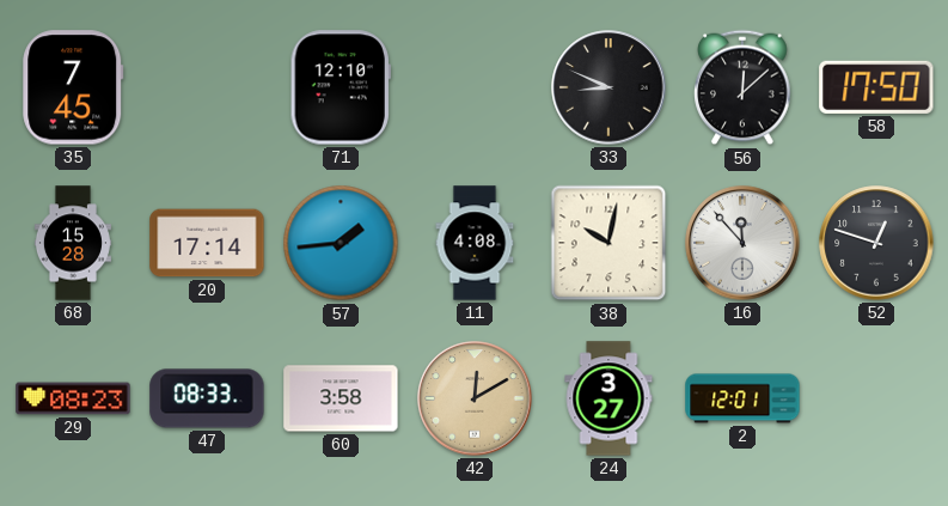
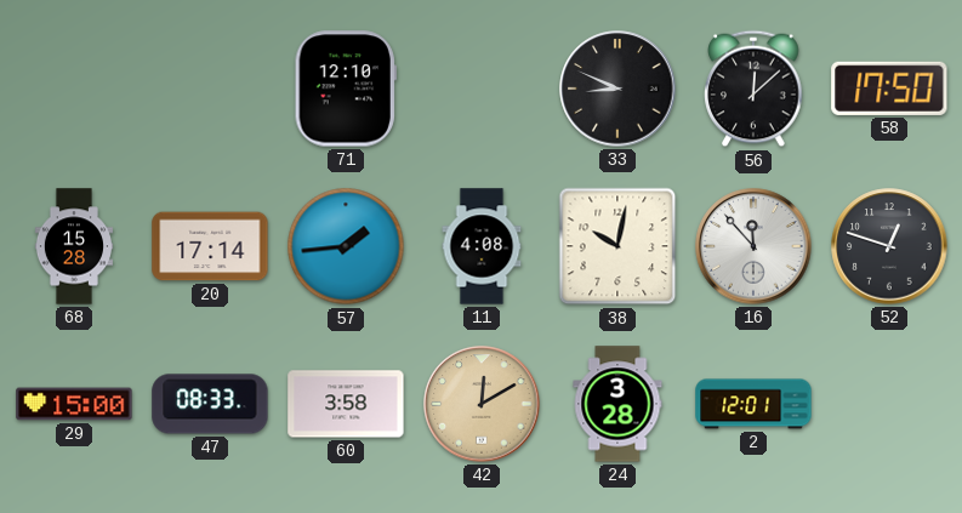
35: 7:45 -> none
29: 08:23 -> 15:00
24: 3:27 -> 3:28
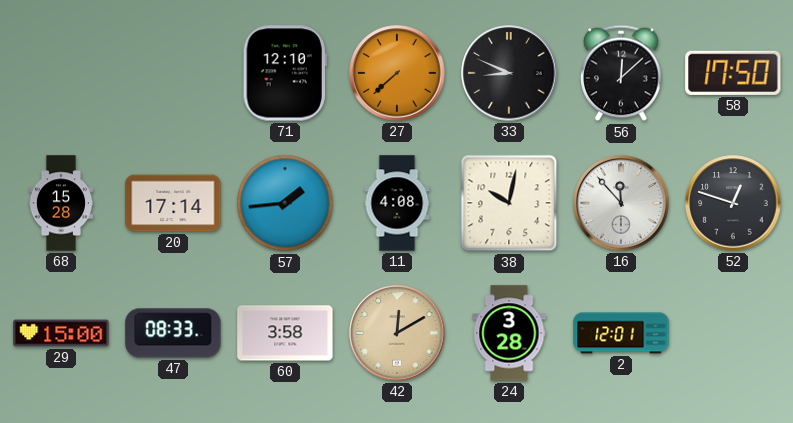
27: none -> 7:38
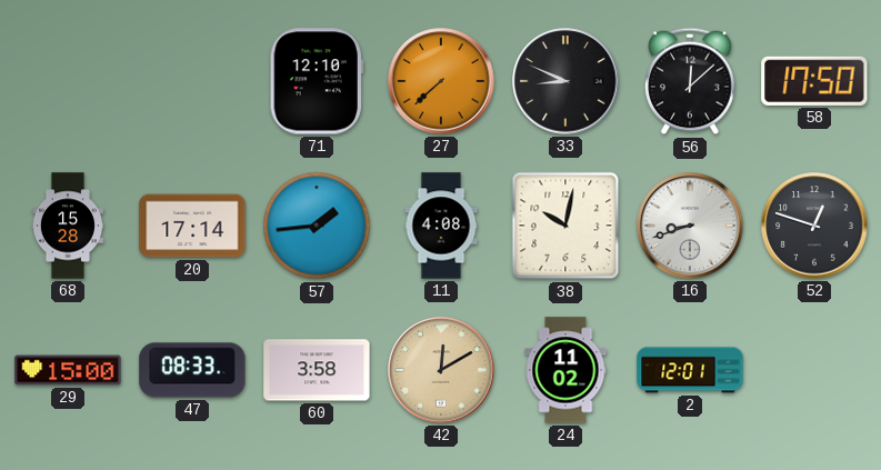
16: 11:53 -> 8:42
24: 3:28 -> 11:02
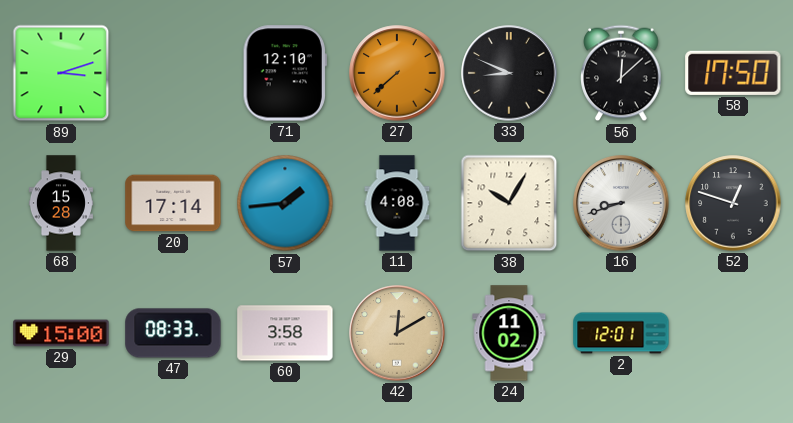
89: none -> 3:12
38: 10:02 -> 10:05
